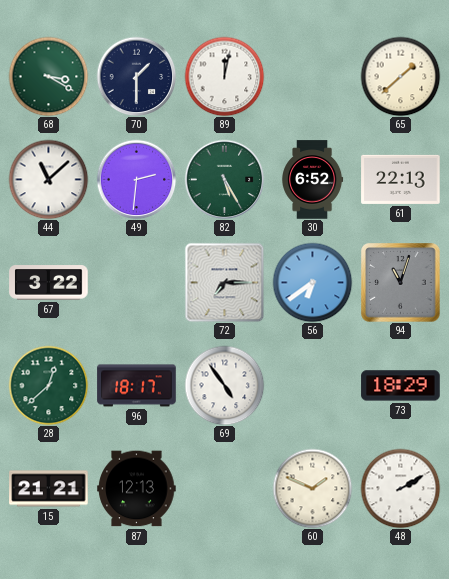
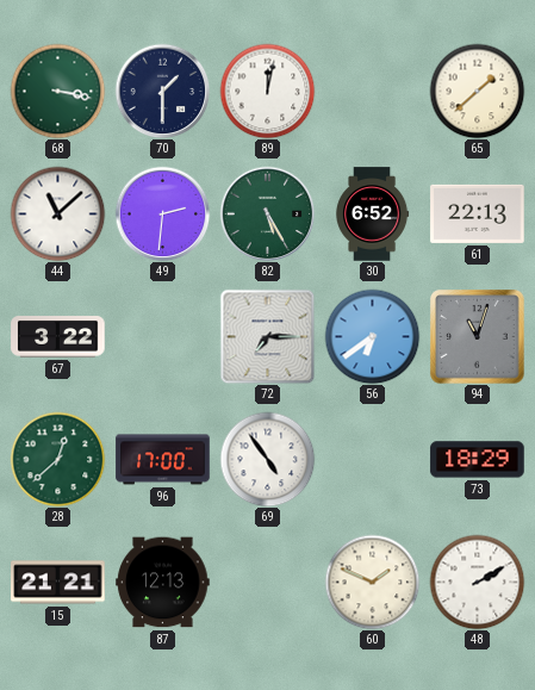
68: 3:20 -> 3:17
96: 18:17 -> 17:00
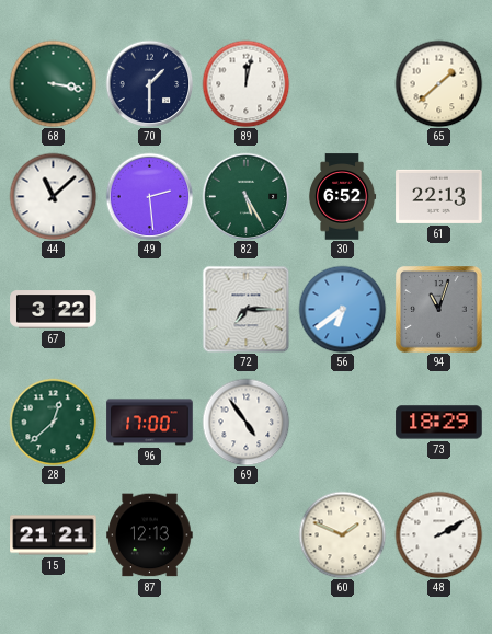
49: 2:31 -> 2:29
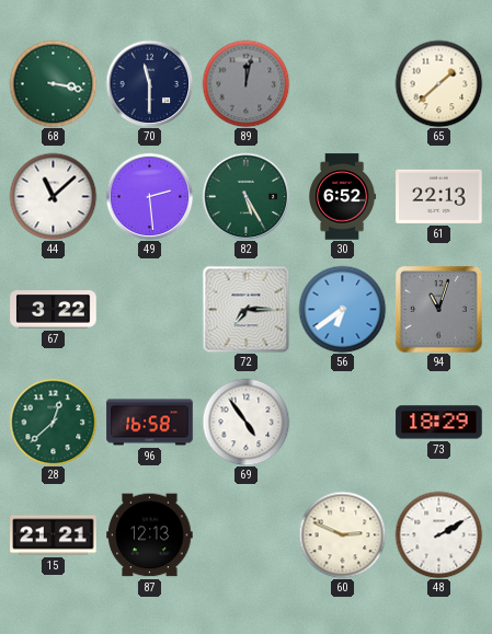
70: 1:30 -> 11:30
89 dial: white -> grey
96: 17:00 -> 16:58
60: 1:49 -> 2:49
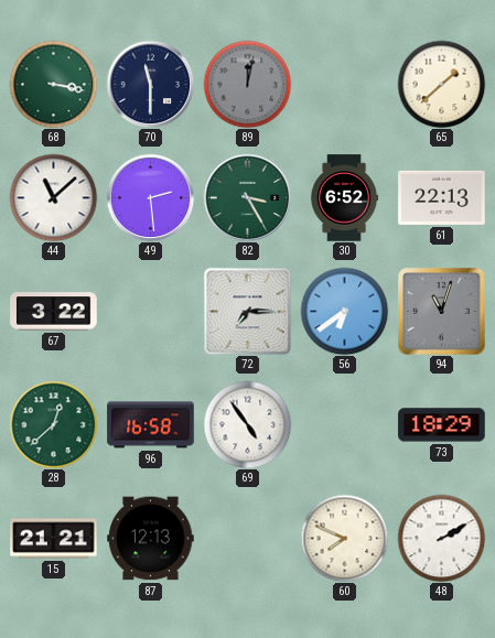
82: 5:25 -> 3:25
60: 2:49 -> 7:49
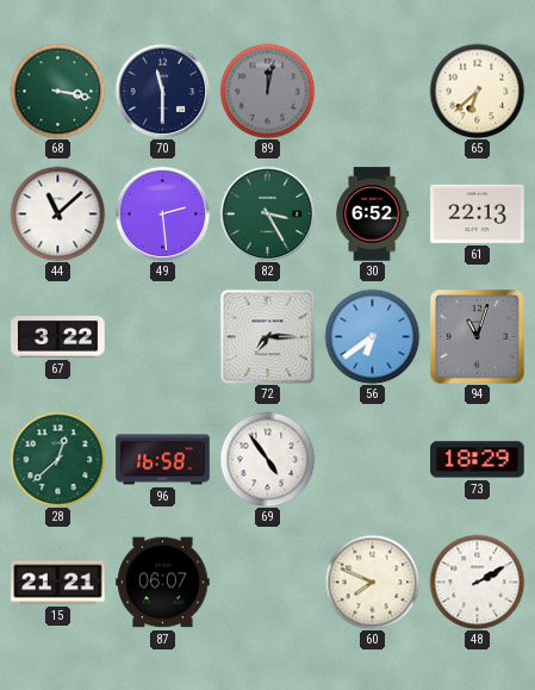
65: 1:38 -> 6:38
87: 12:13 -> 06:07
